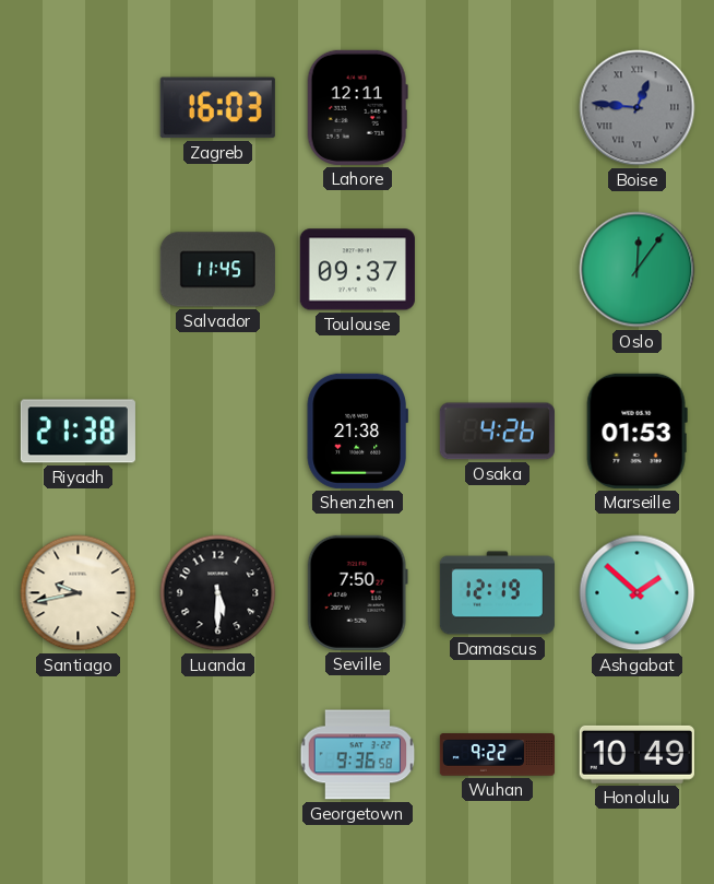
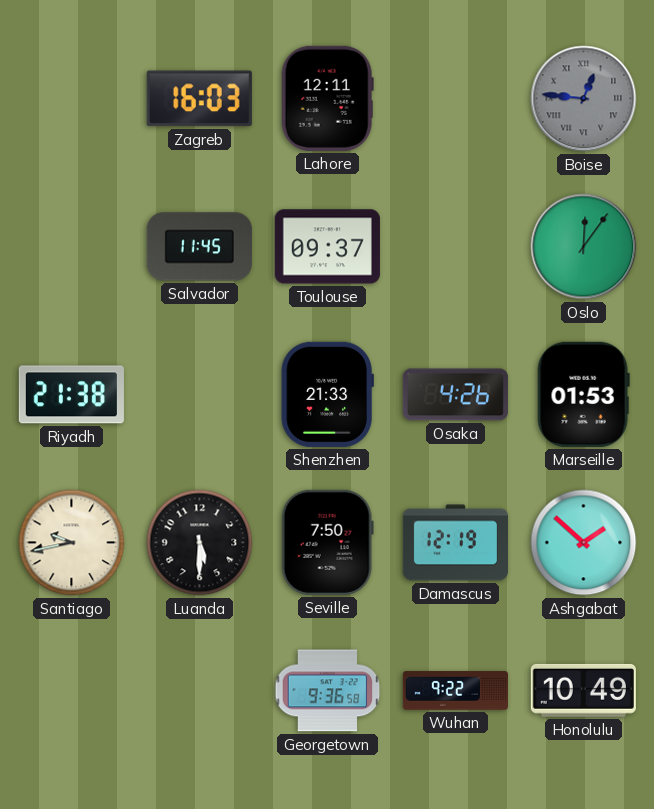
Shenzhen: 21:38 -> 21:33
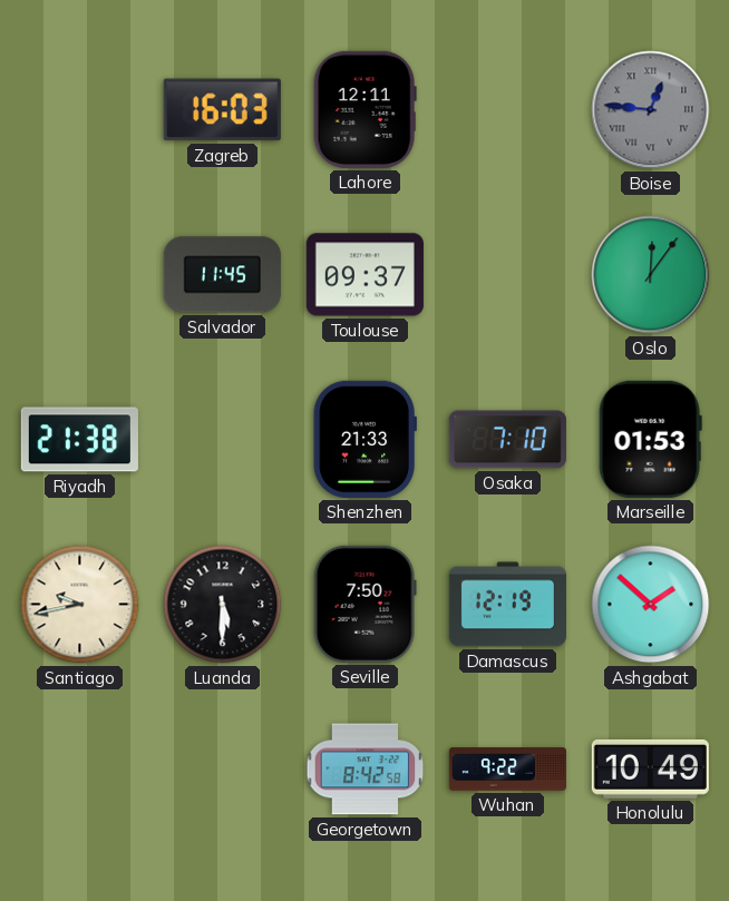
Osaka: 4:26 -> 7:10
Georgetown: 9:36 -> 8:42
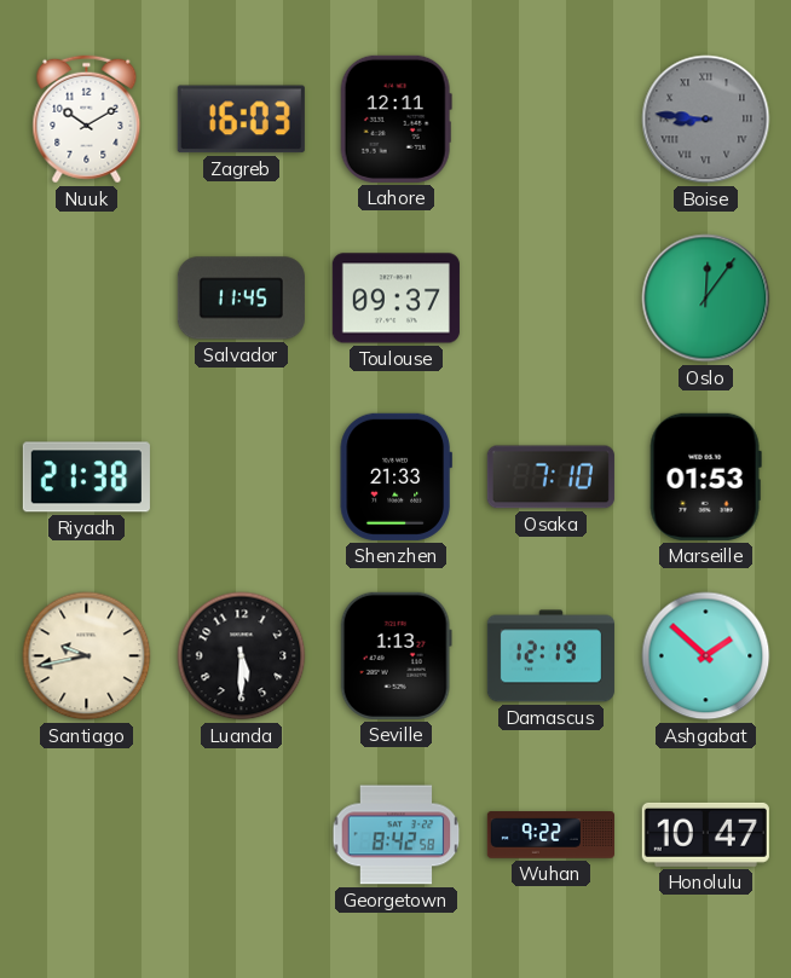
Nuuk: none -> 10:10
Boise: 12:46 -> 8:46
Seville: 7:50 -> 1:13
Honolulu: 10:49 -> 10:47
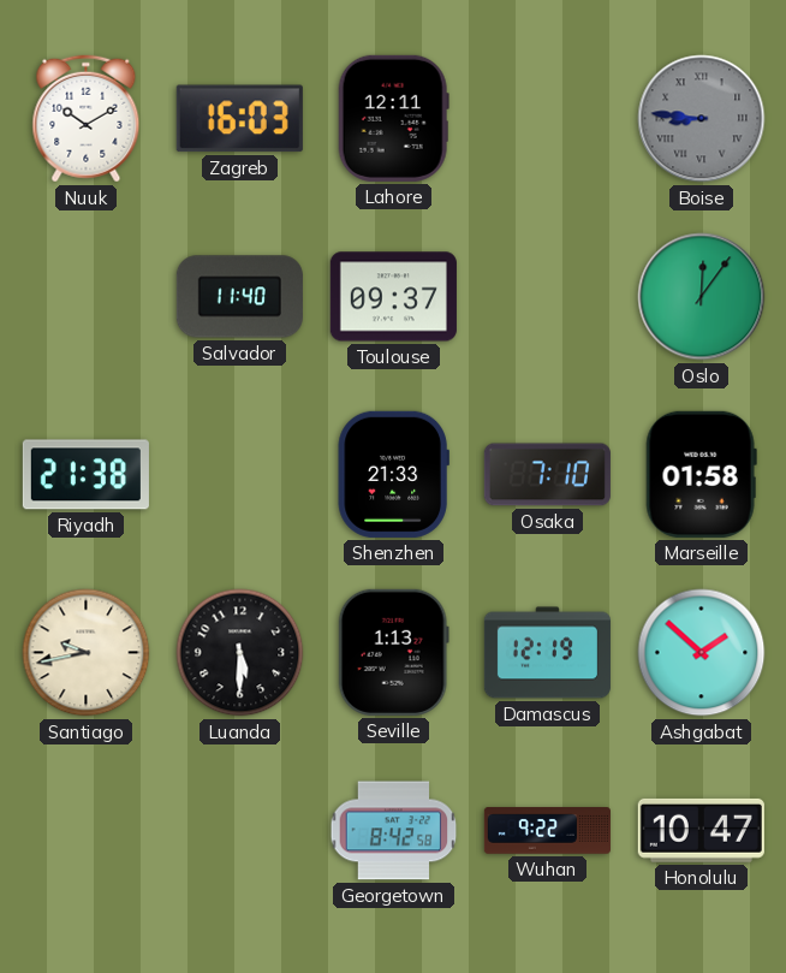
Salvador: 11:45 -> 11:40
Marseille: 01:53 -> 01:58
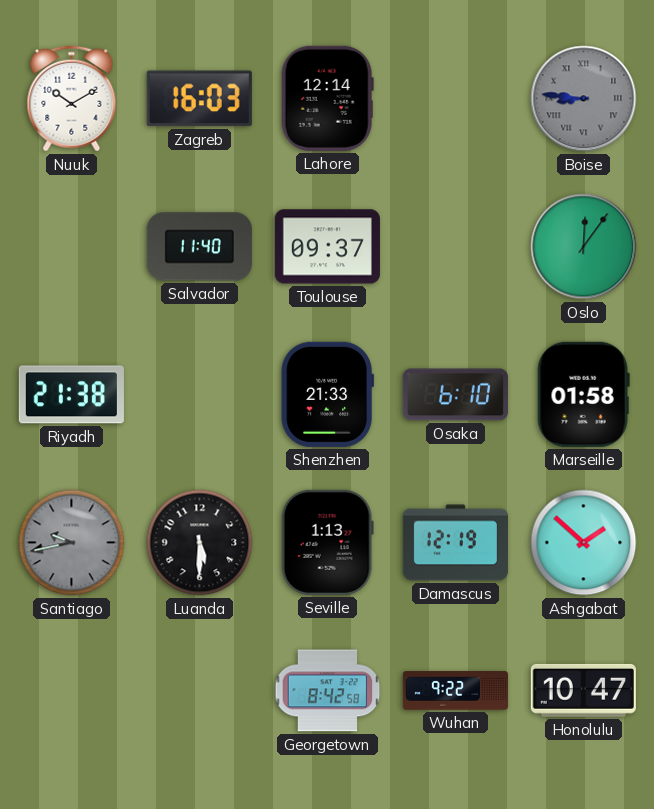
Lahore: 12:11 -> 12:14
Osaka: 7:10 -> 6:10
Santiago dial: cream -> grey
